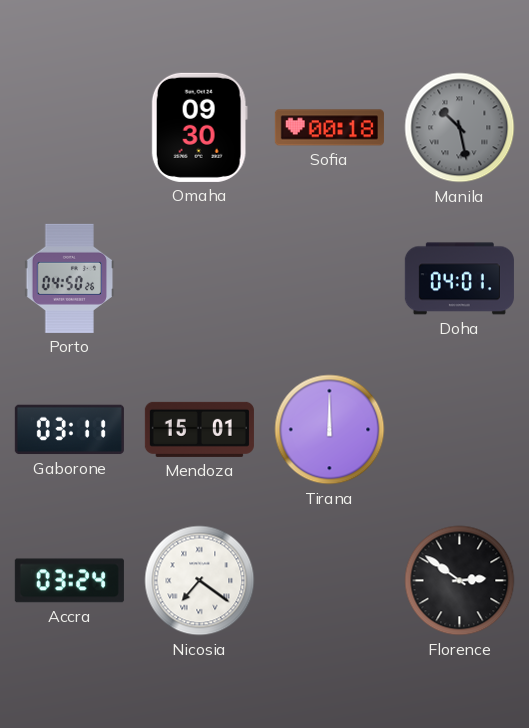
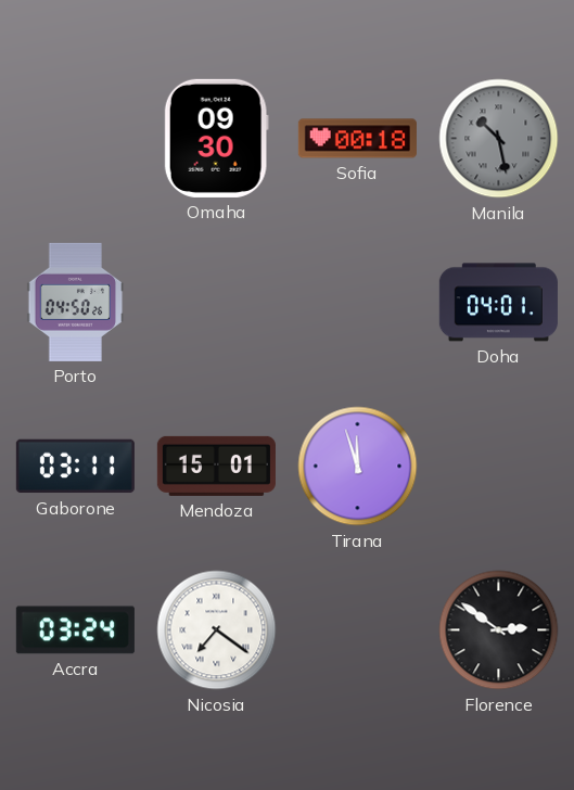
Tirana: 12:00 -> 11:57
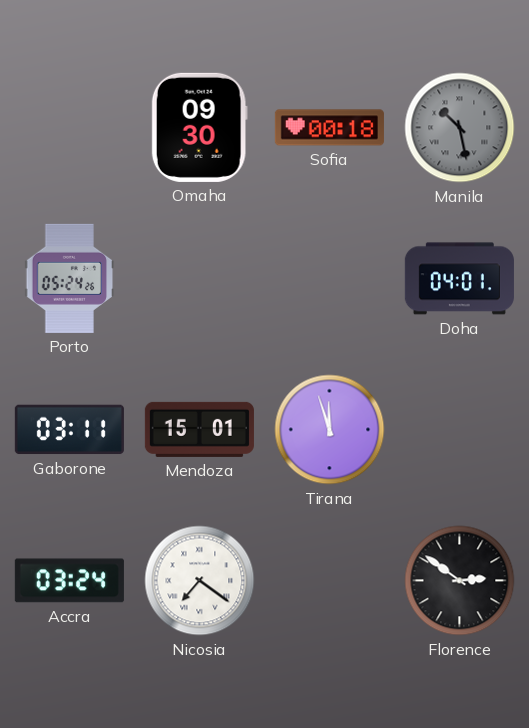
Porto: 04:50 -> 05:24
